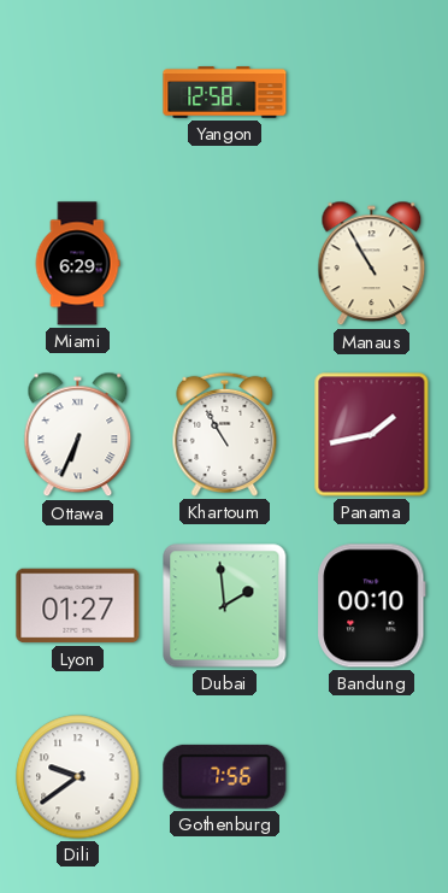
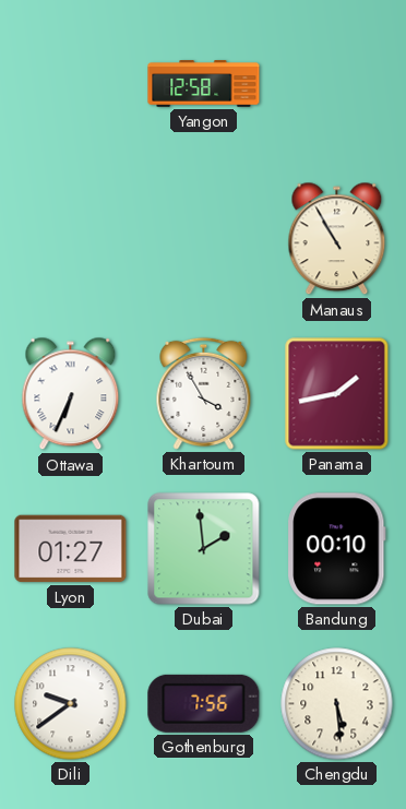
Miami: 6:29 -> none
Khartoum: 10:55 -> 3:55
Chengdu: none -> 5:29
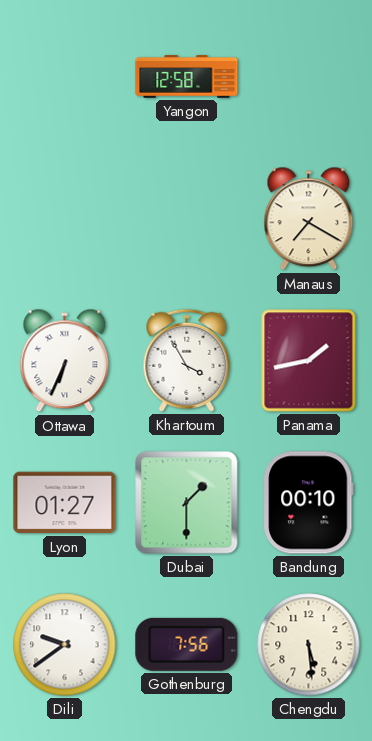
Manaus: 10:55 -> 7:20
Dubai: 1:59 -> 1:30
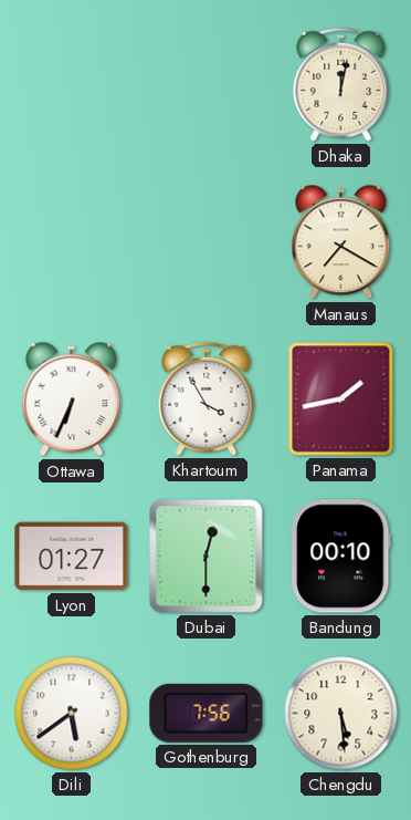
Yangon: 12:58 -> none
Dhaka: none -> 12:02
Dubai: 1:30 -> 12:30
Dili: 9:39 -> 5:39
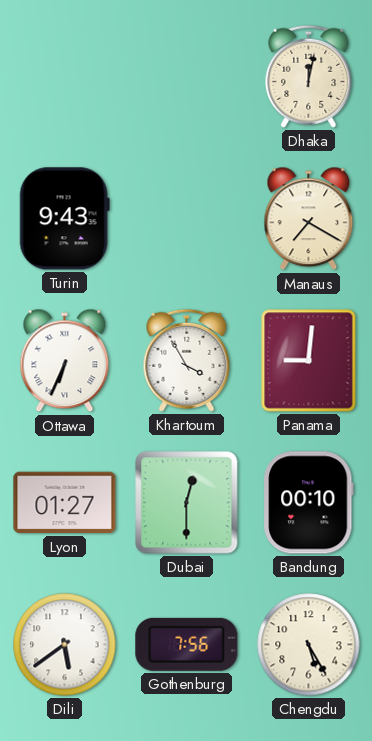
Turin: none -> 9:43
Panama: 1:43 -> 9:01
Chengdu: 5:29 -> 5:25
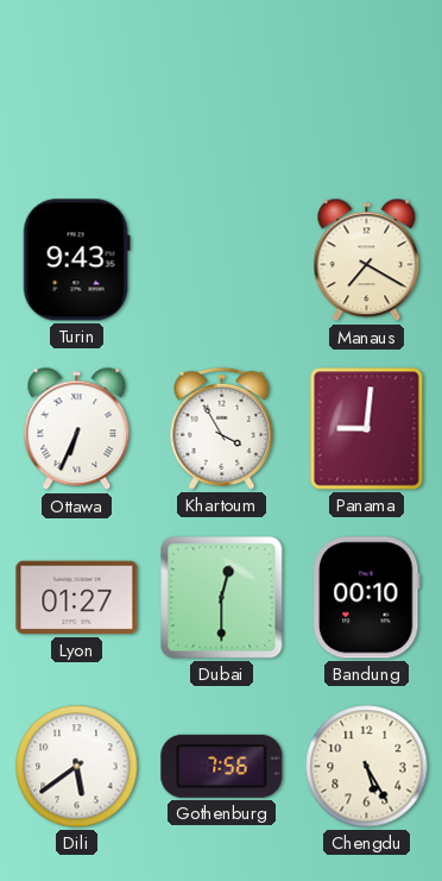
Dhaka: 12:02 -> none
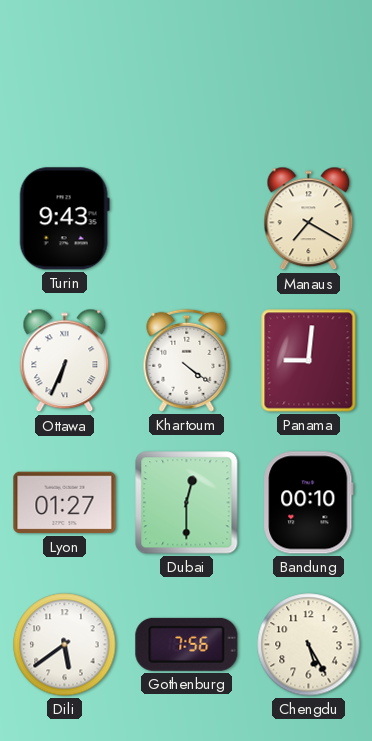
Khartoum: 3:55 -> 4:21
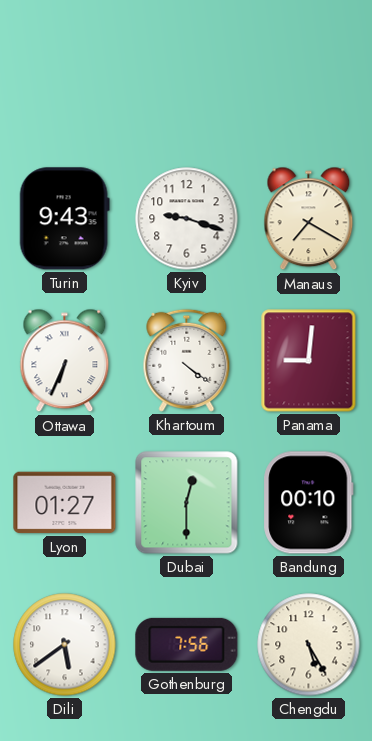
Kyiv: none -> 9:18
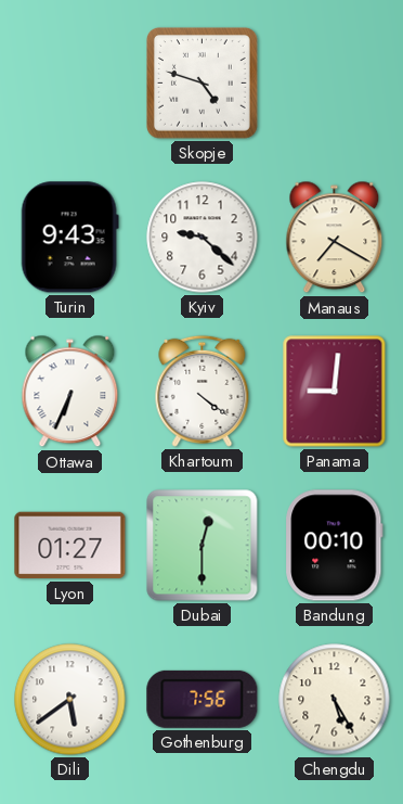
Skopje: none -> 4:48
Kyiv: 9:18 -> 9:22
